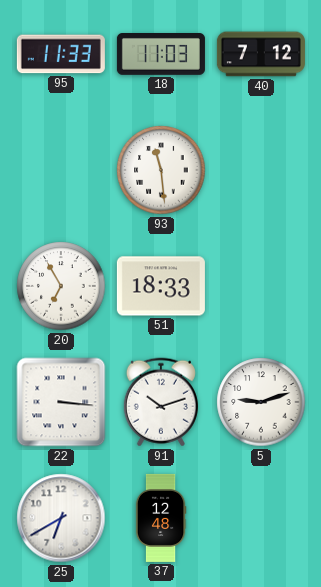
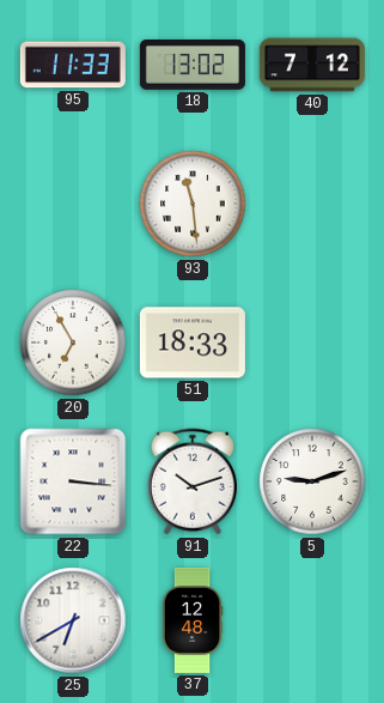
18: 11:03 -> 13:02
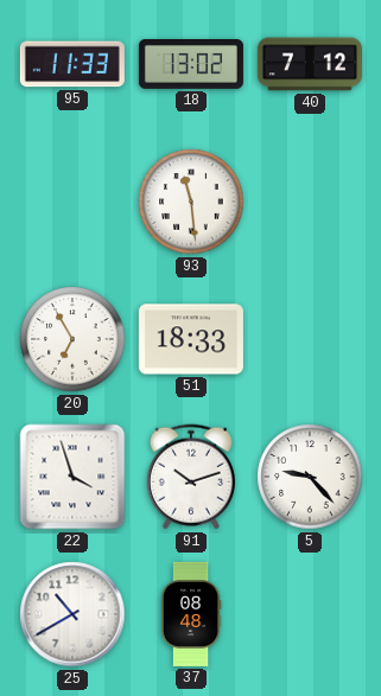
22: 3:16 -> 3:57
5: 9:12 -> 9:23
25: 6:40 -> 10:40
37: 12:48 -> 08:48
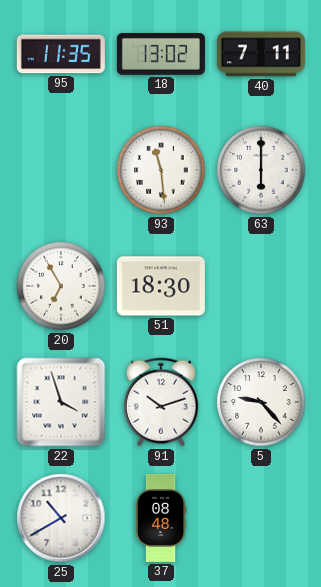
95: 11:33 -> 11:35
40: 7:12 -> 7:11
63: none -> 6:00
51: 18:33 -> 18:30
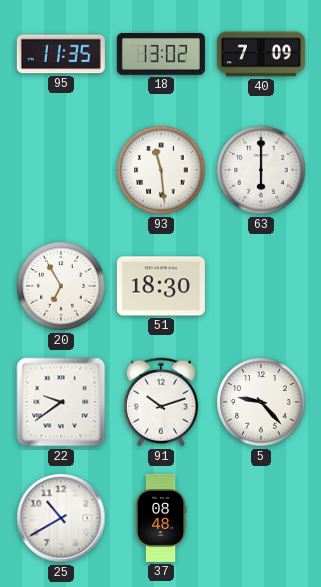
40: 7:11 -> 7:09
22: 3:57 -> 9:39
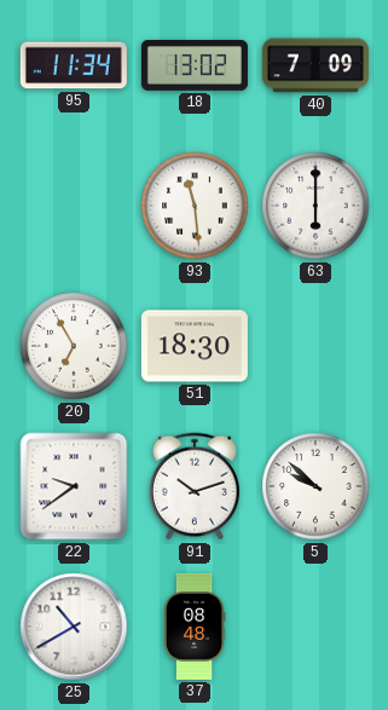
95: 11:35 -> 11:34
5: 9:23 -> 9:52
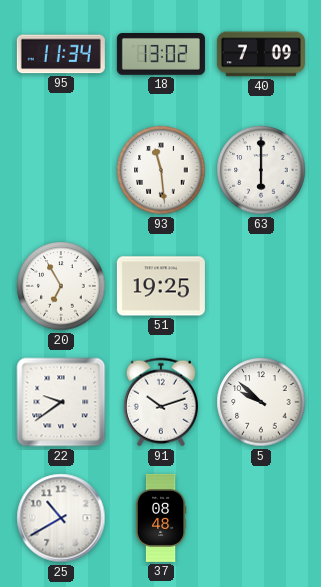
51: 18:30 -> 19:25
